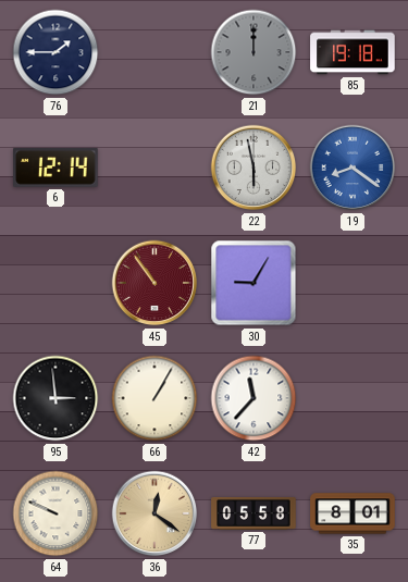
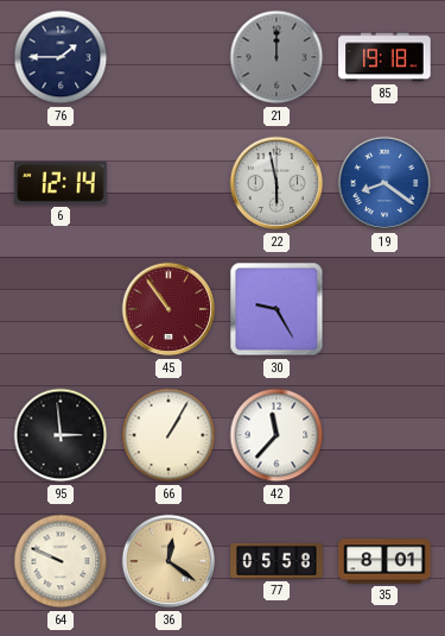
30: 9:05 -> 9:25
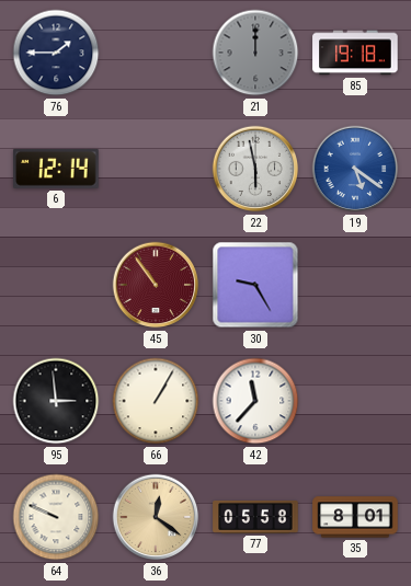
19: 8:21 -> 5:21
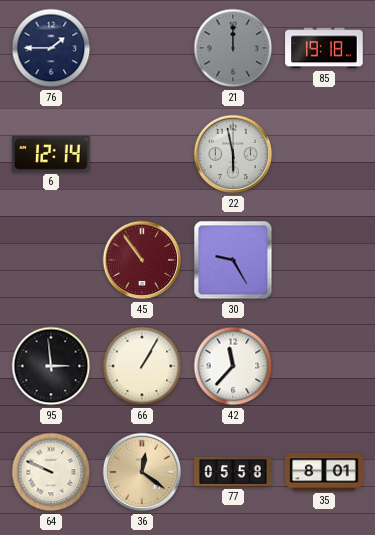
19: 5:21 -> none
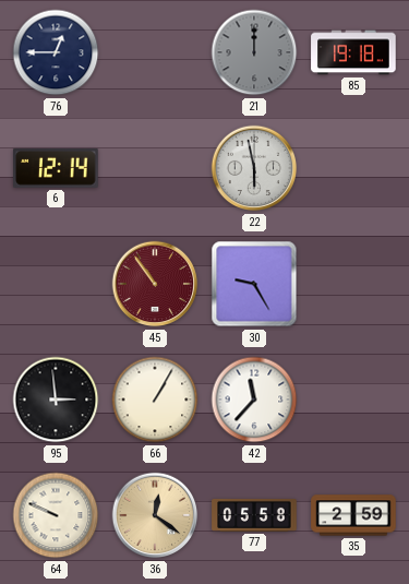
76: 1:45 -> 12:45
35: 8:01 -> 2:59
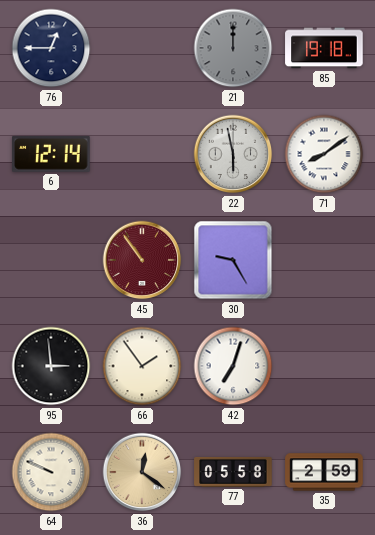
71: none -> 8:09
66: 1:05 -> 1:54
42: 11:37 -> 7:03
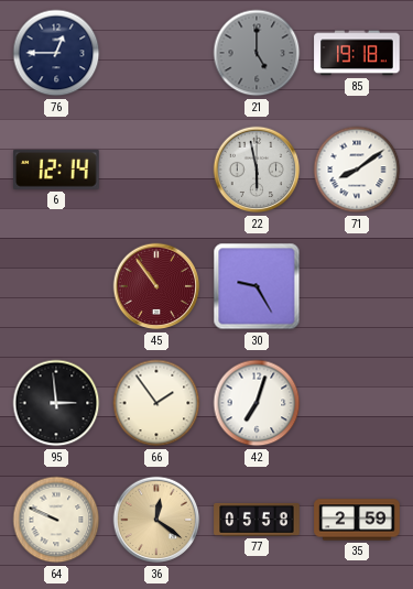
21: 12:00 -> 5:00
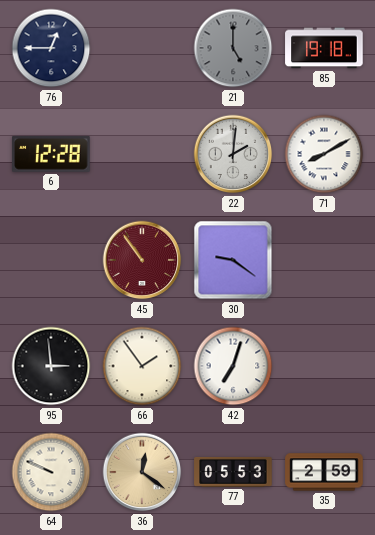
6: 12:14 -> 12:28
22: 5:58 -> 2:01
71: 8:09 -> 8:10
30: 9:25 -> 9:21
77: 05:58 -> 05:53
